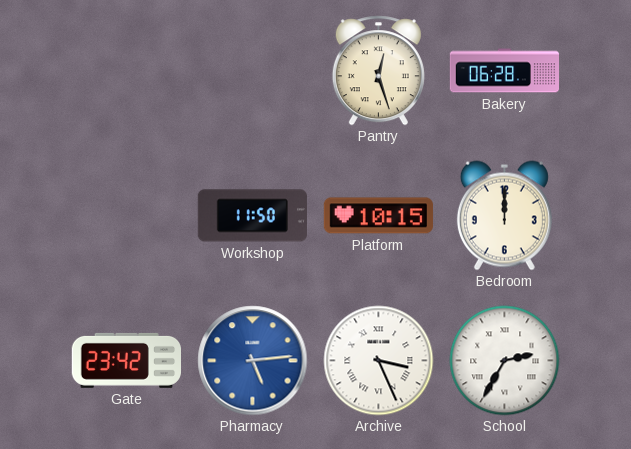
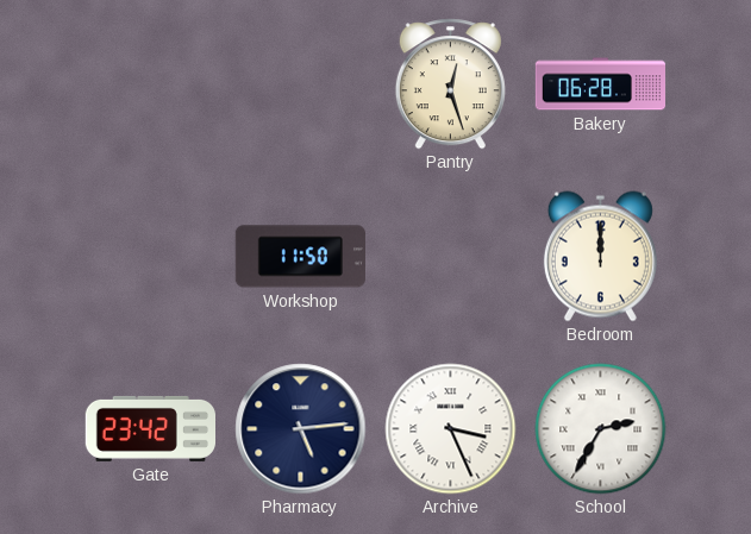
Platform: 10:15 -> none
Pharmacy dial: blue -> navy
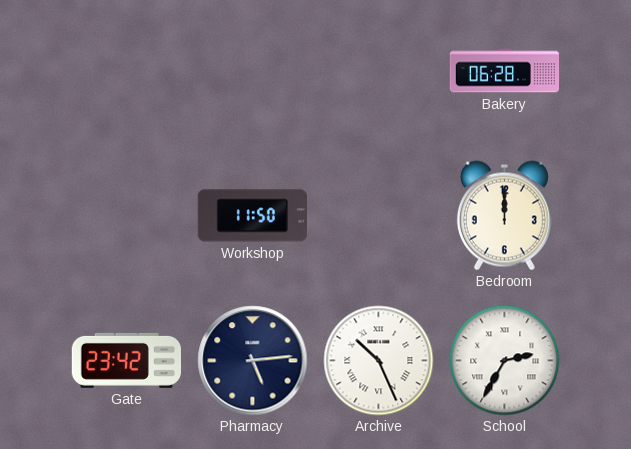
Pantry: 12:27 -> none
Archive: 3:26 -> 10:26
